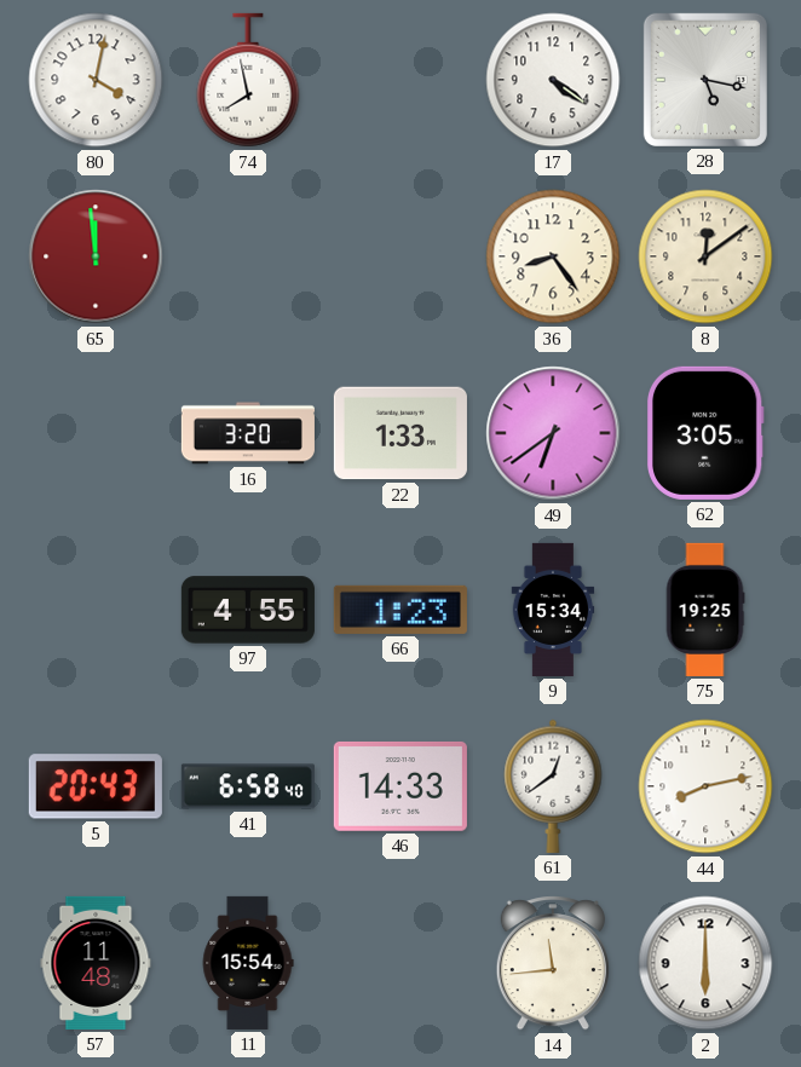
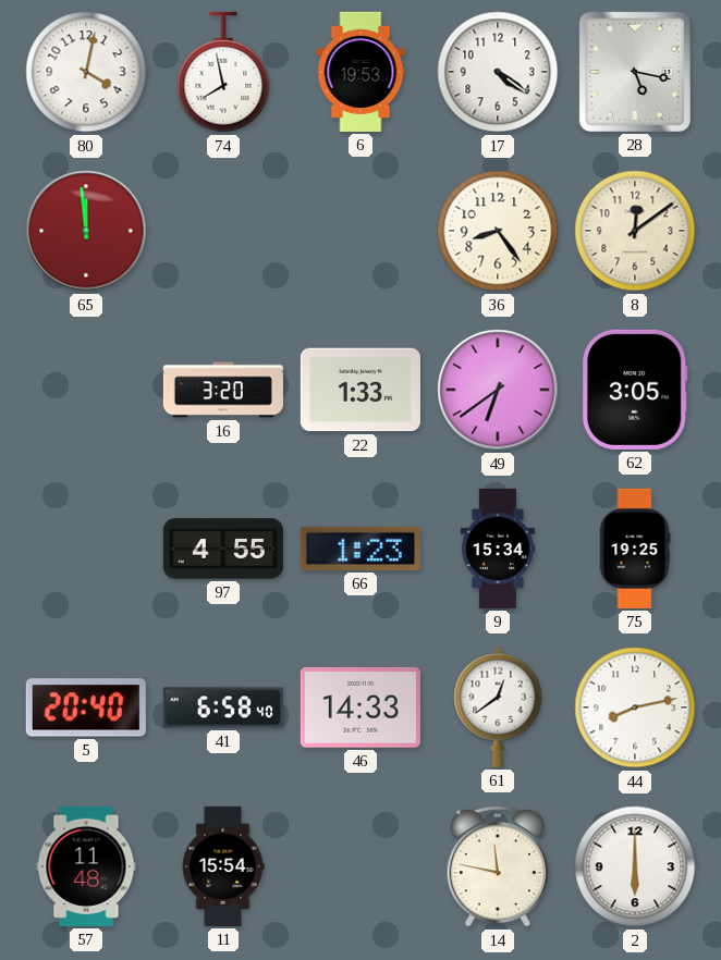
6: none -> 19:53
5: 20:43 -> 20:40
14: 11:44 -> 11:47
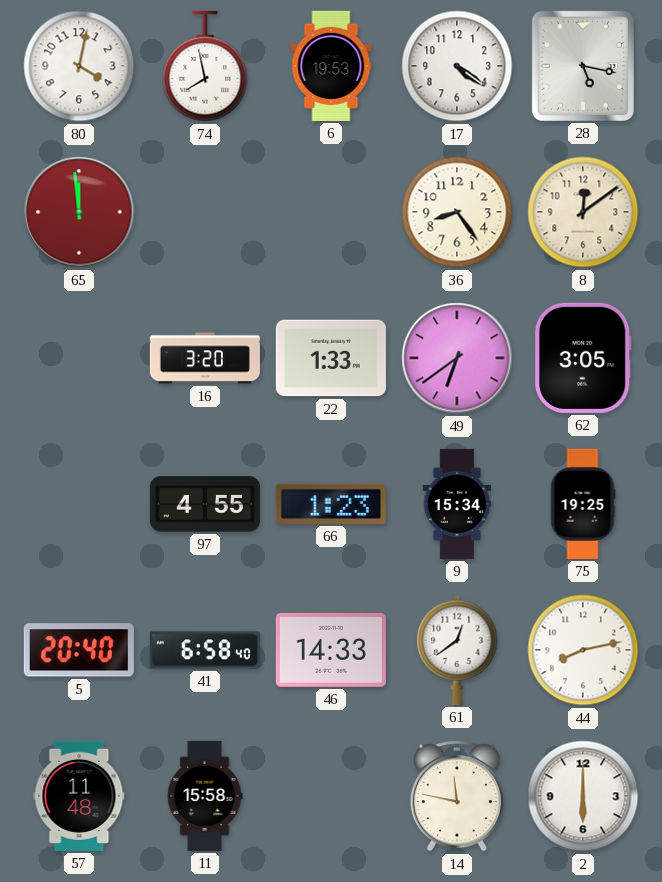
11: 15:54 -> 15:58
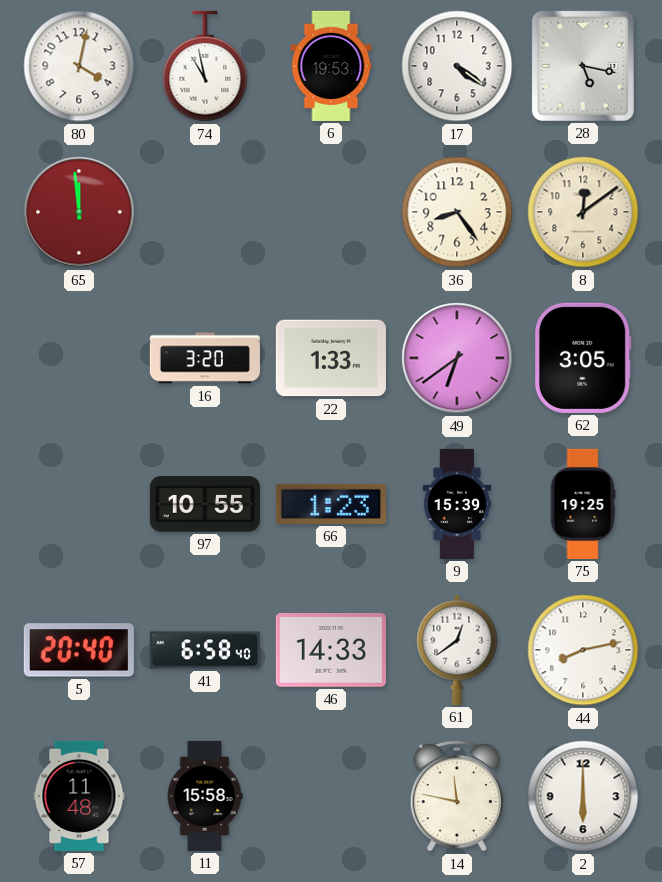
74: 7:58 -> 10:58
97: 4:55 -> 10:55
9: 15:34 -> 15:39
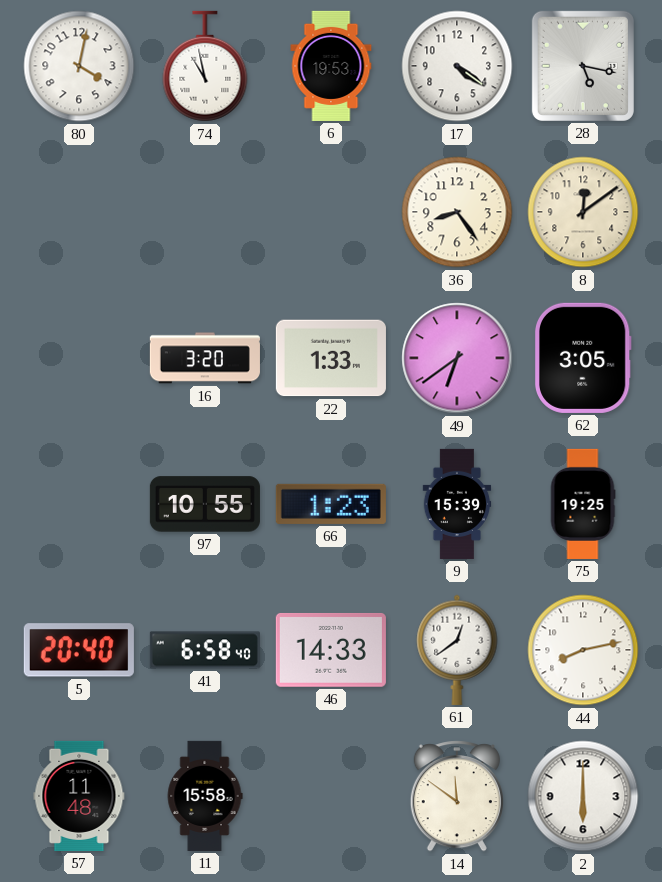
65: 11:59 -> none
14: 11:47 -> 11:51
